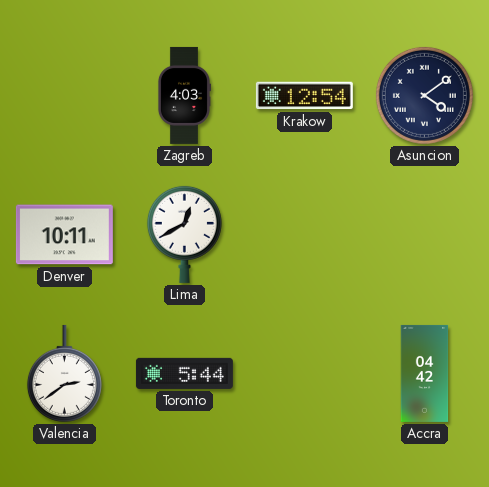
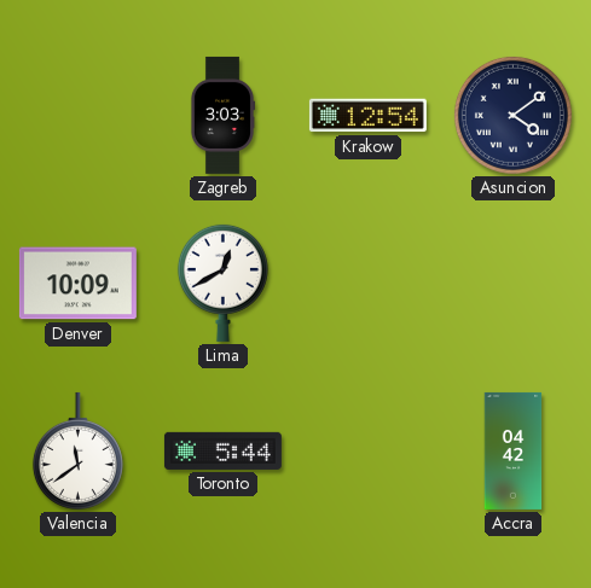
Zagreb: 4:03 -> 3:03
Denver: 10:11 -> 10:09
Valencia: 2:39 -> 11:39
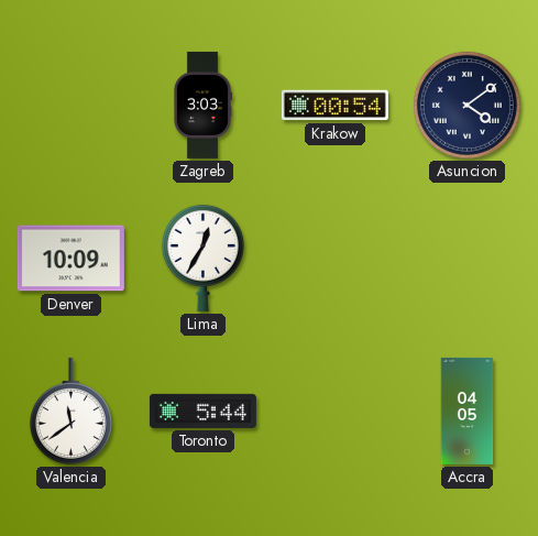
Krakow: 12:54 -> 00:54
Lima: 12:40 -> 12:35
Accra: 04:42 -> 04:05
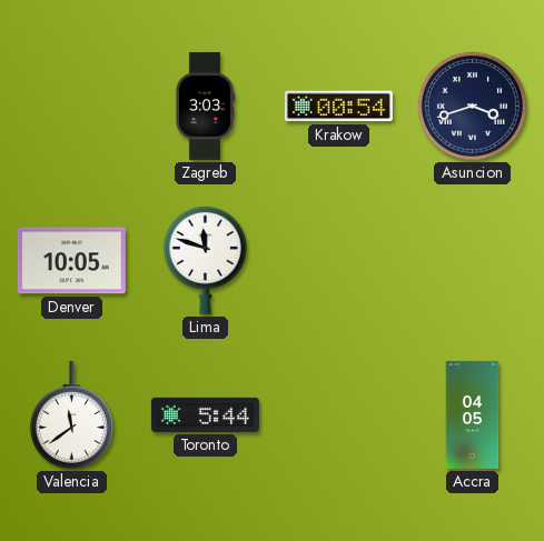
Asuncion: 4:09 -> 3:42
Denver: 10:09 -> 10:05
Lima: 12:35 -> 11:48
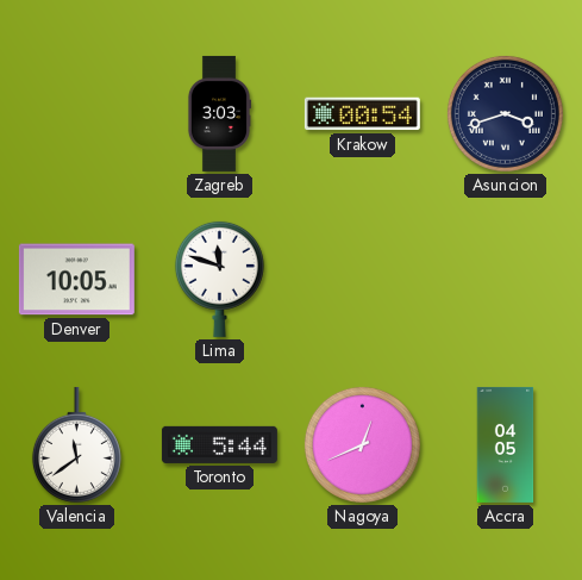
Nagoya: none -> 12:41
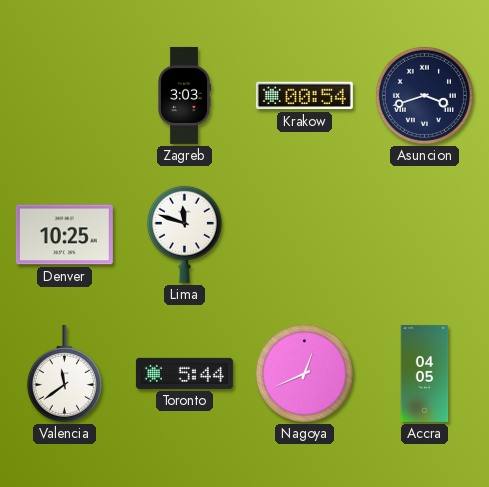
Denver: 10:05 -> 10:25
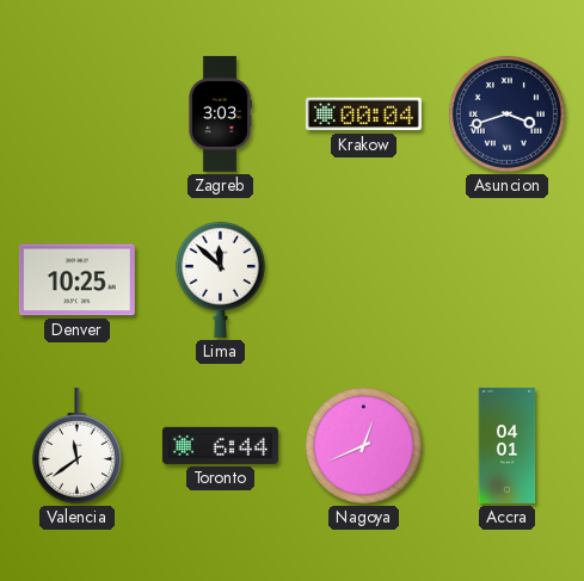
Krakow: 00:54 -> 00:04
Lima: 11:48 -> 11:52
Toronto: 5:44 -> 6:44
Accra: 04:05 -> 04:01
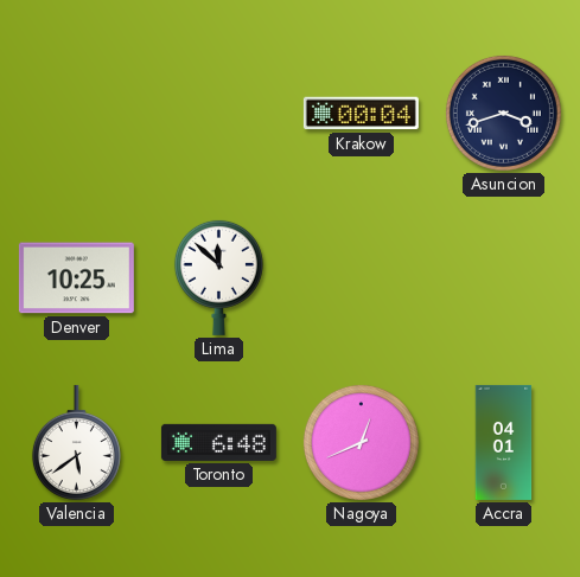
Zagreb: 3:03 -> none
Valencia: 11:39 -> 5:39
Toronto: 6:44 -> 6:48
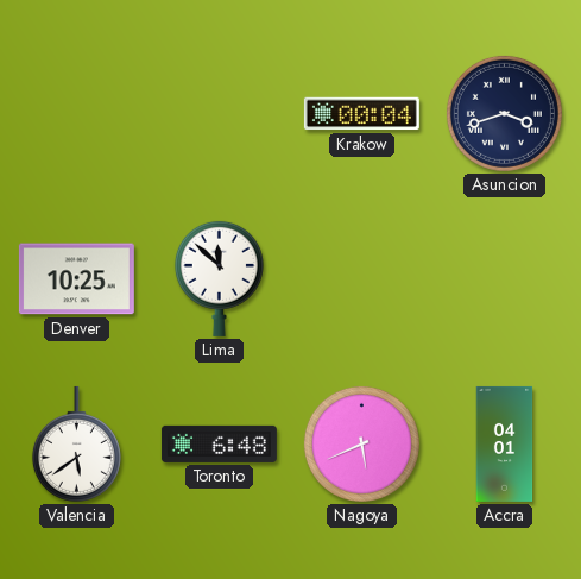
Nagoya: 12:41 -> 5:41
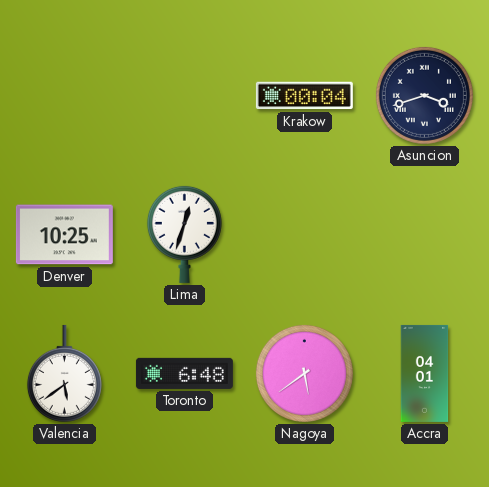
Lima: 11:52 -> 12:33
Nagoya: 5:41 -> 5:39
